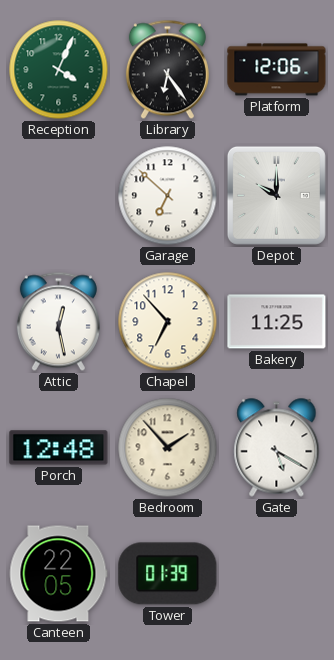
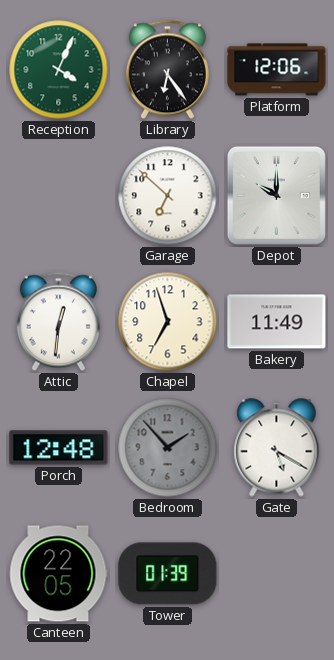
Attic: 12:28 -> 12:31
Chapel: 6:53 -> 6:57
Bakery: 11:25 -> 11:49
Bedroom dial: cream -> grey
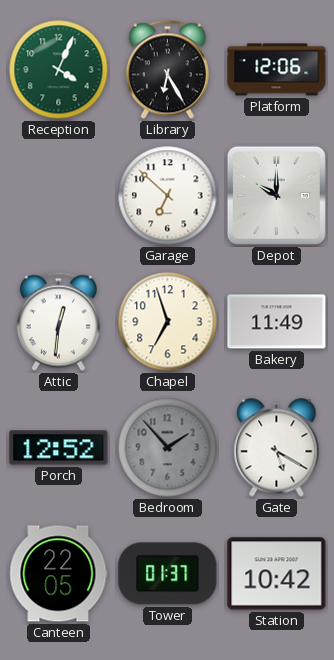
Library: 6:24 -> 6:25
Porch: 12:48 -> 12:52
Tower: 01:39 -> 01:37
Station: none -> 10:42
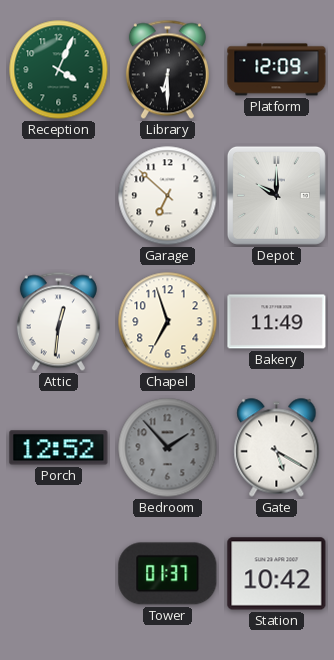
Library: 6:25 -> 6:30
Platform: 12:06 -> 12:09
Canteen: 22:05 -> none
